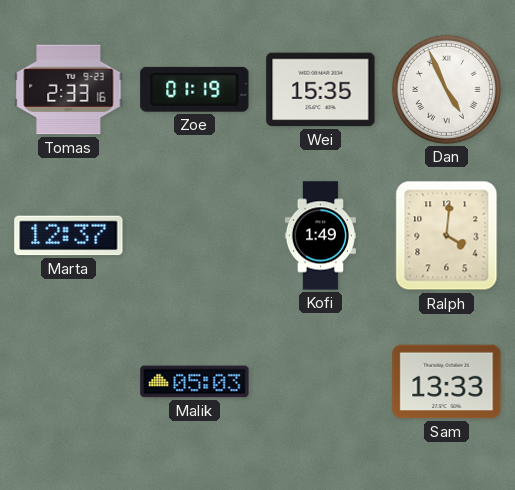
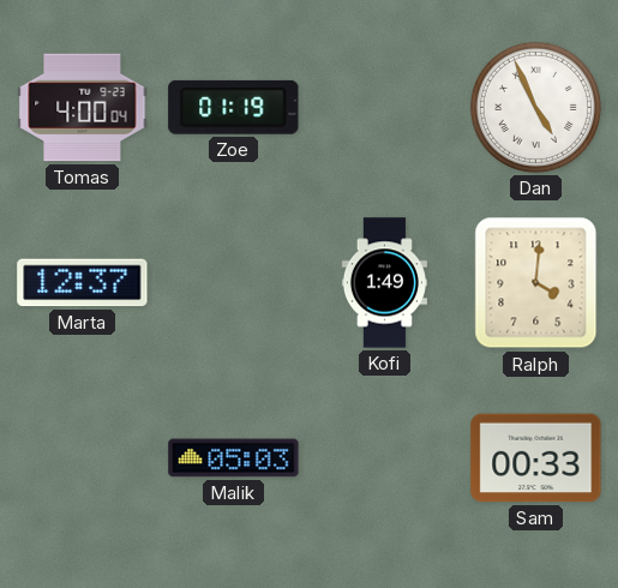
Tomas: 2:33 -> 4:00
Wei: 15:35 -> none
Sam: 13:33 -> 00:33
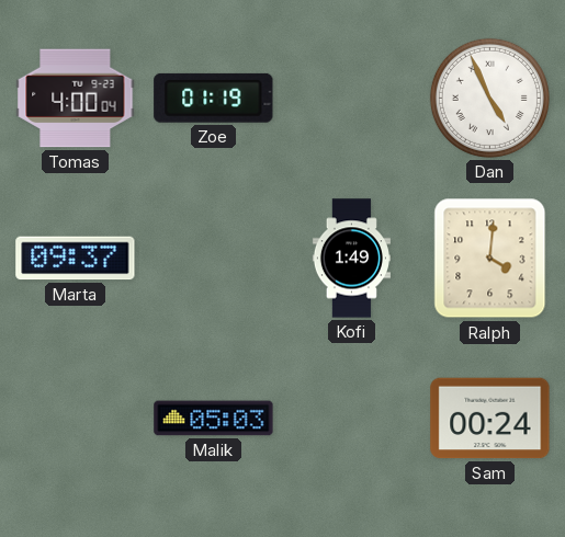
Marta: 12:37 -> 09:37
Sam: 00:33 -> 00:24
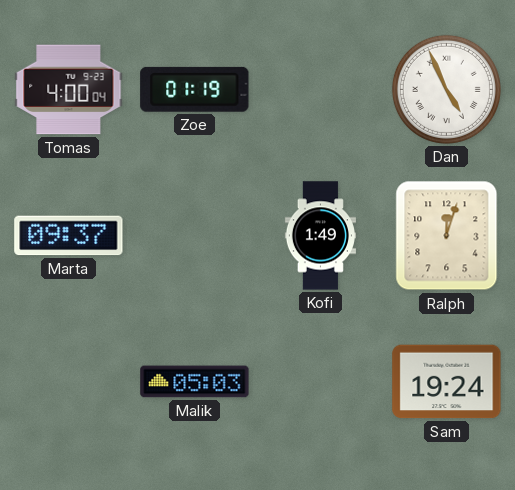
Ralph: 4:01 -> 12:03
Sam: 00:24 -> 19:24
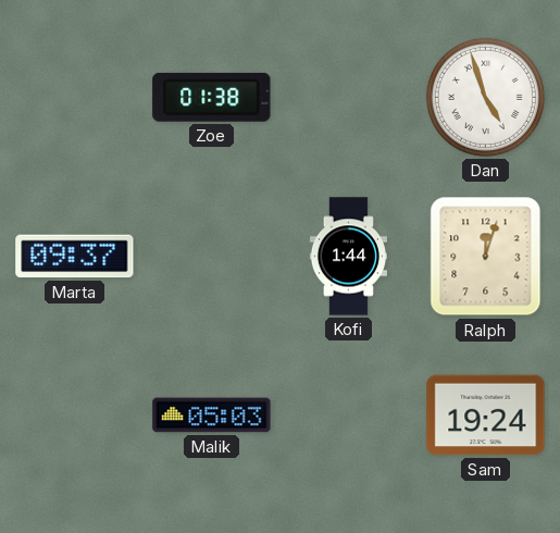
Tomas: 4:00 -> none
Zoe: 01:19 -> 01:38
Dan: 4:56 -> 4:57
Kofi: 1:49 -> 1:44
